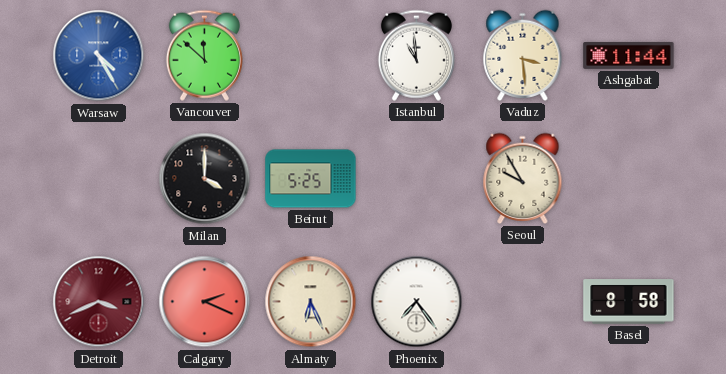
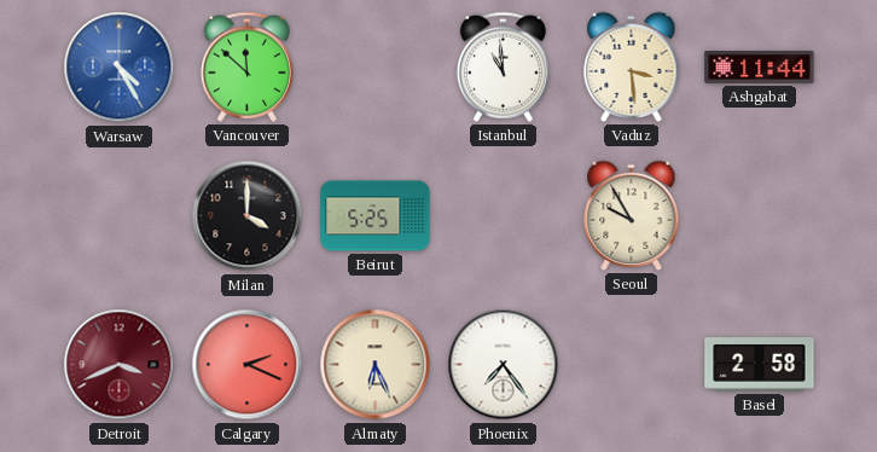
Basel: 8:58 -> 2:58
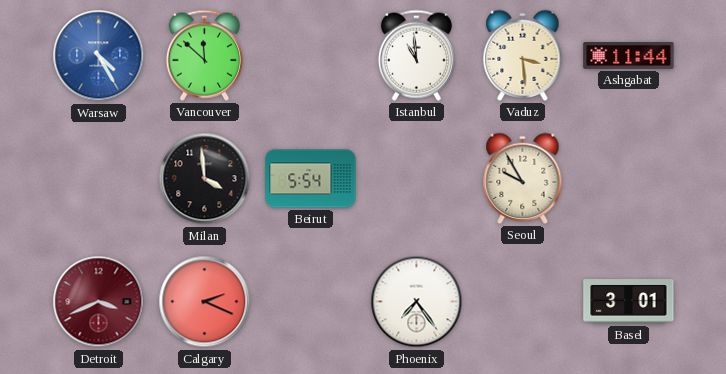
Milan: 4:00 -> 3:59
Beirut: 5:25 -> 5:54
Almaty: 6:26 -> none
Basel: 2:58 -> 3:01
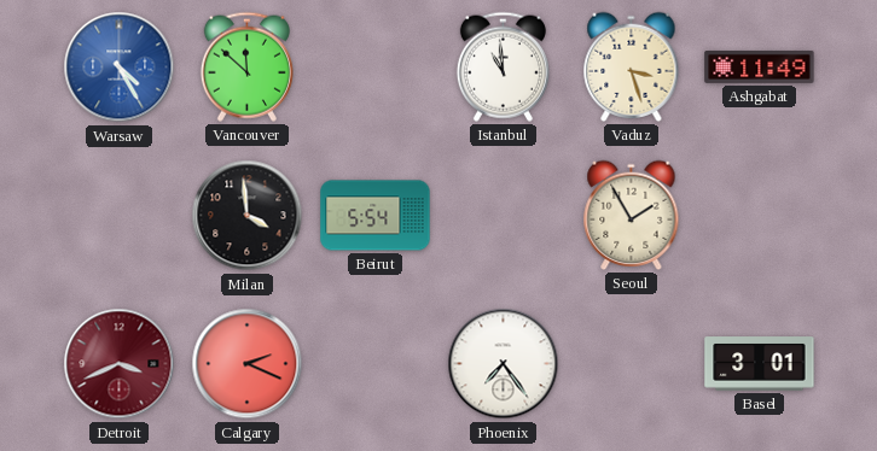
Vaduz: 3:29 -> 3:27
Ashgabat: 11:44 -> 11:49
Seoul: 9:55 -> 1:55
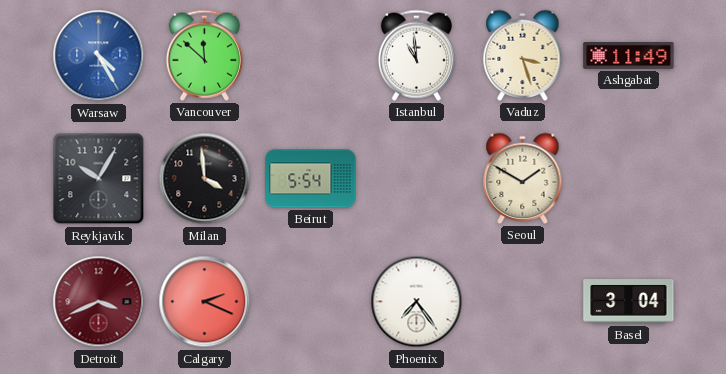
Reykjavik: none -> 10:05
Seoul: 1:55 -> 1:50
Basel: 3:01 -> 3:04
